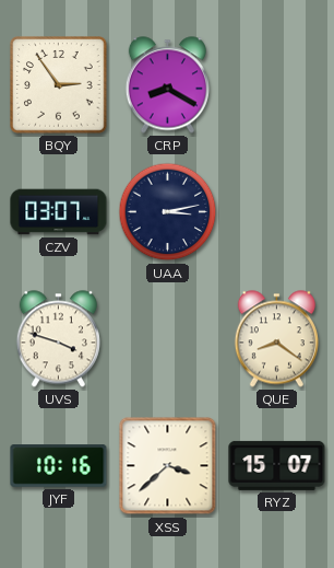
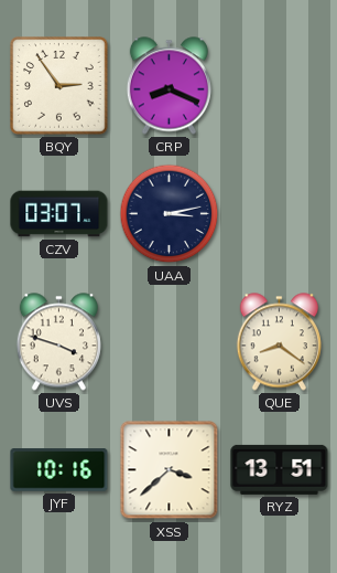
CRP: 8:20 -> 8:19
RYZ: 15:07 -> 13:51
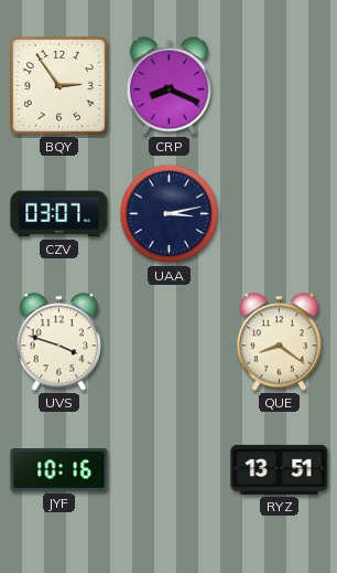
XSS: 3:38 -> none
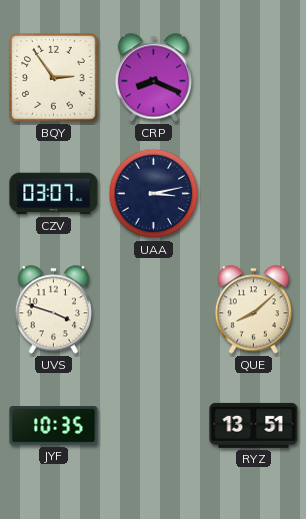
QUE: 8:21 -> 8:08
JYF: 10:16 -> 10:35
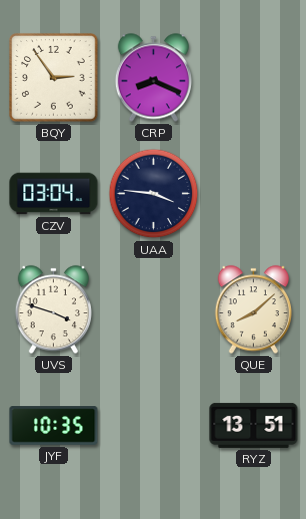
CZV: 03:07 -> 03:04
UAA: 3:13 -> 3:46
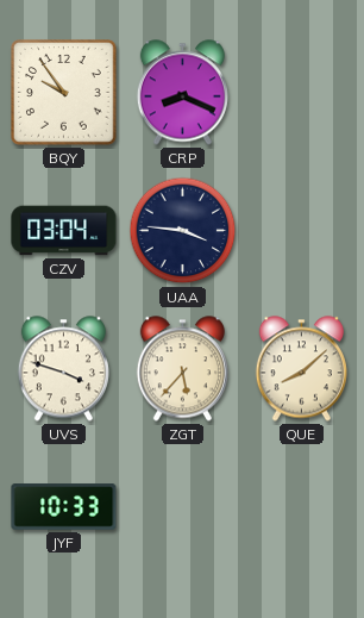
BQY: 2:54 -> 9:54
ZGT: none -> 5:37
JYF: 10:35 -> 10:33
RYZ: 13:51 -> none
